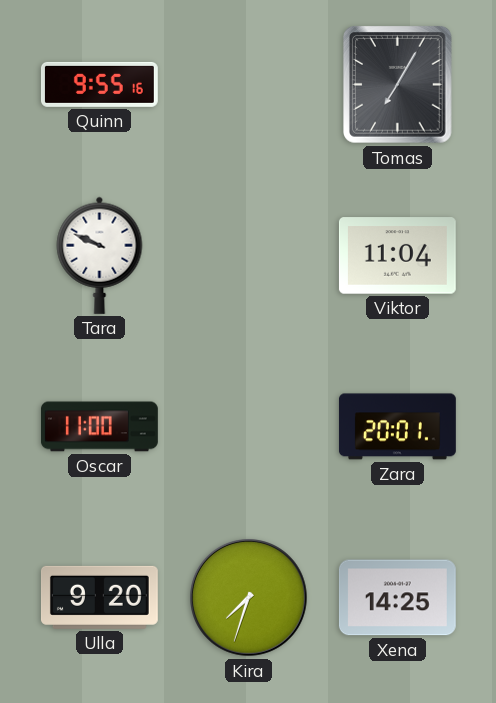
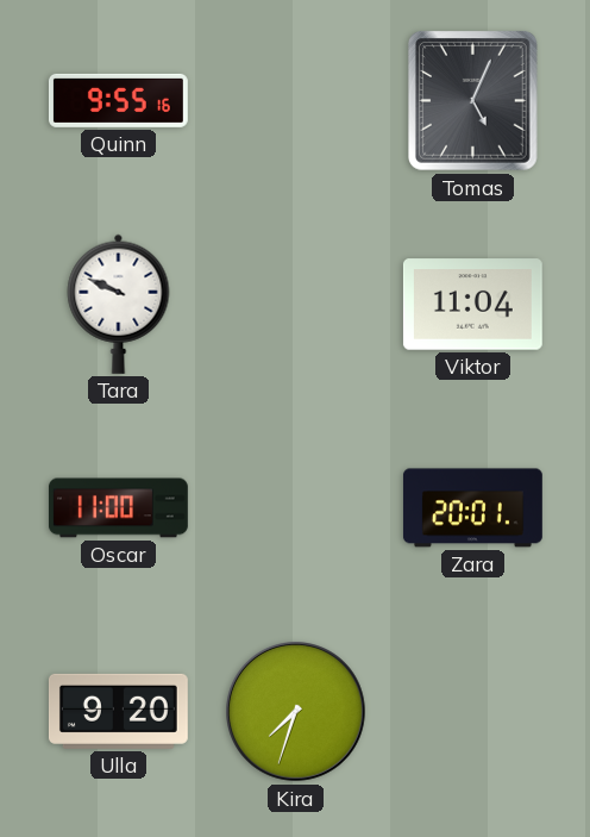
Tomas: 7:05 -> 5:04
Xena: 14:25 -> none
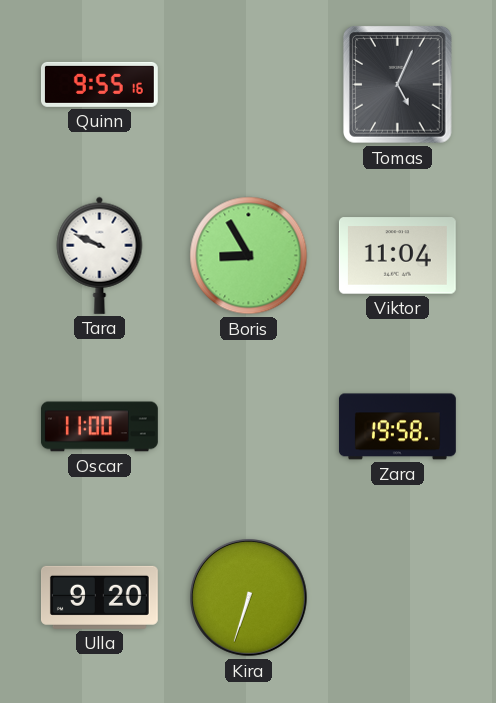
Boris: none -> 8:55
Zara: 20:01 -> 19:58
Kira: 7:33 -> 6:33
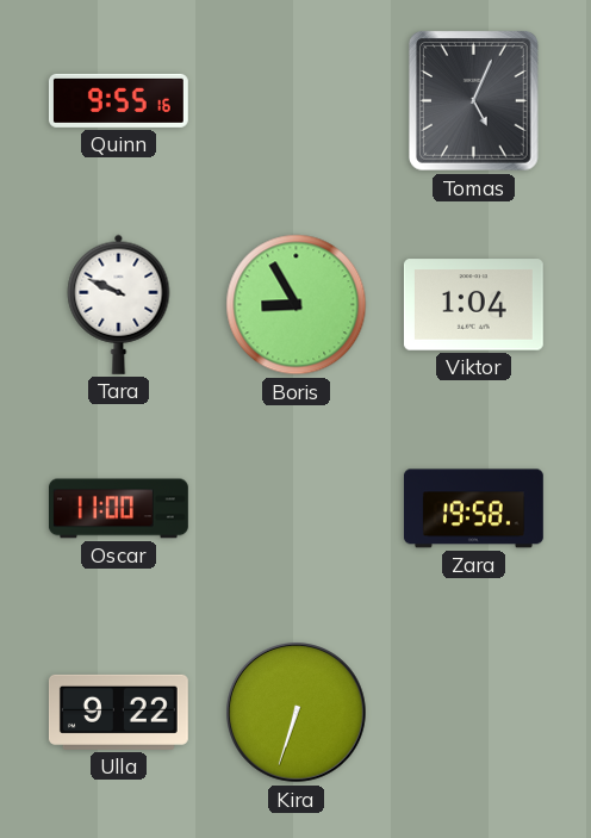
Viktor: 11:04 -> 1:04
Ulla: 9:20 -> 9:22
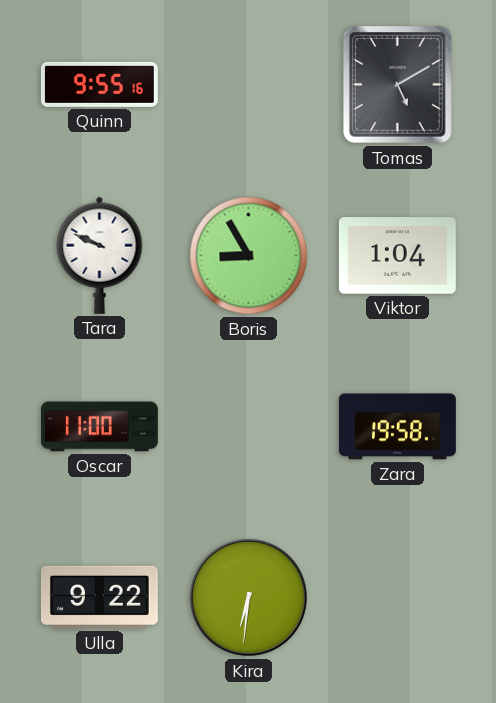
Tomas: 5:04 -> 5:10
Kira: 6:33 -> 6:31
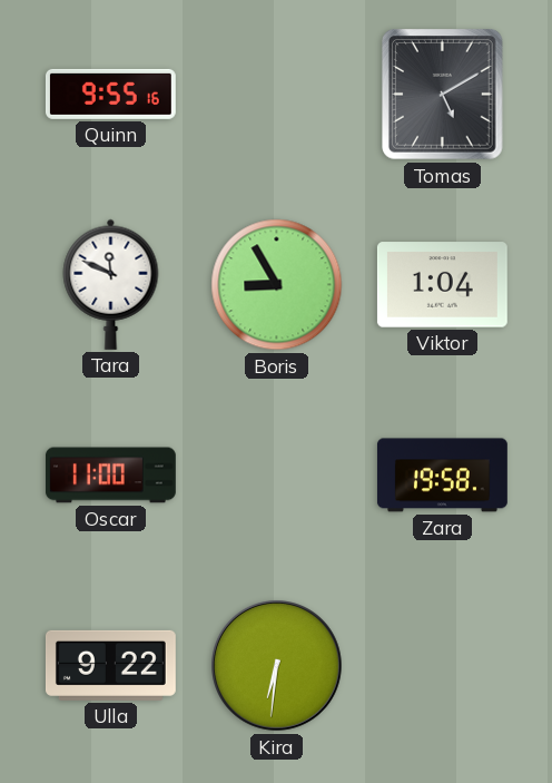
Tara: 9:49 -> 11:49
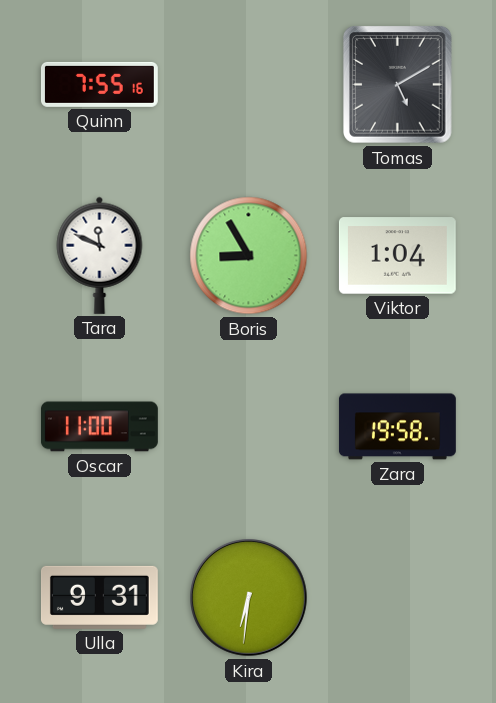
Quinn: 9:55 -> 7:55
Ulla: 9:22 -> 9:31
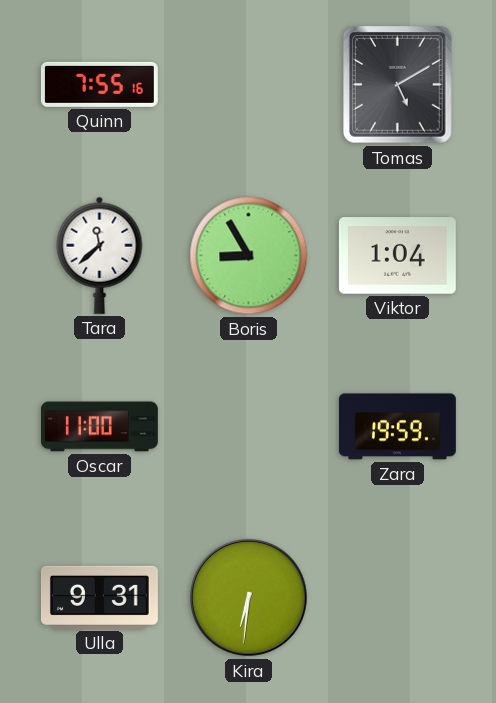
Tara: 11:49 -> 11:38
Zara: 19:58 -> 19:59
